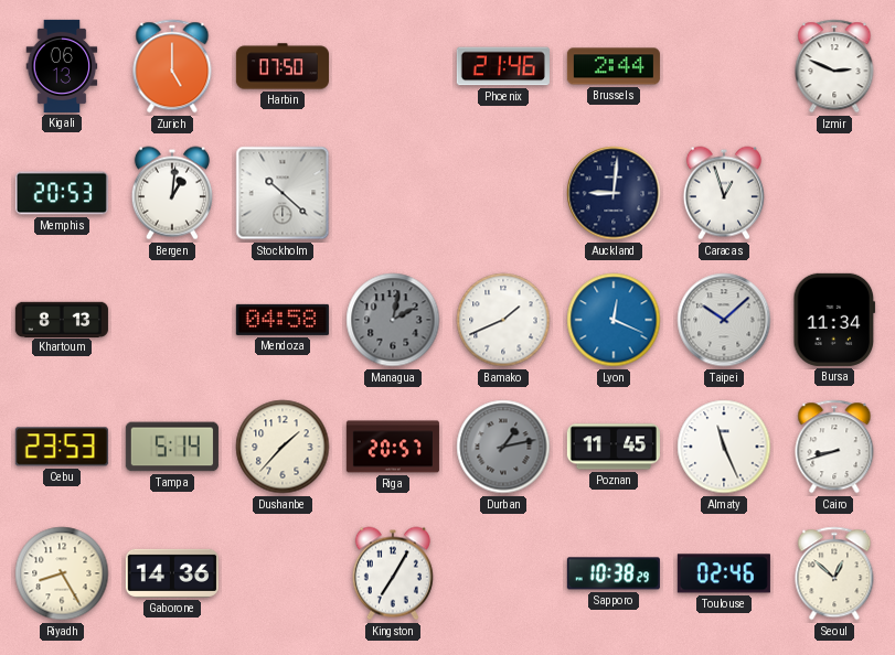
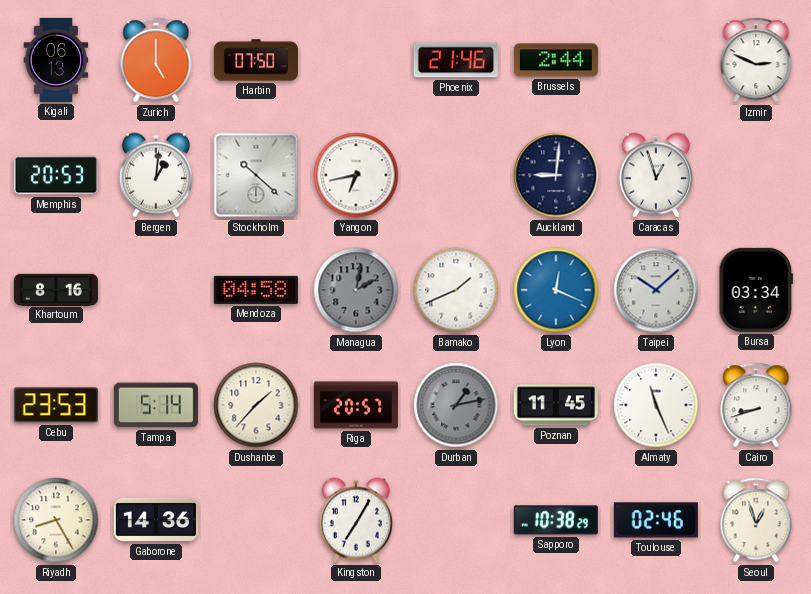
Yangon: none -> 6:43
Khartoum: 8:13 -> 8:16
Bursa: 11:34 -> 03:34
Seoul: 12:52 -> 12:57
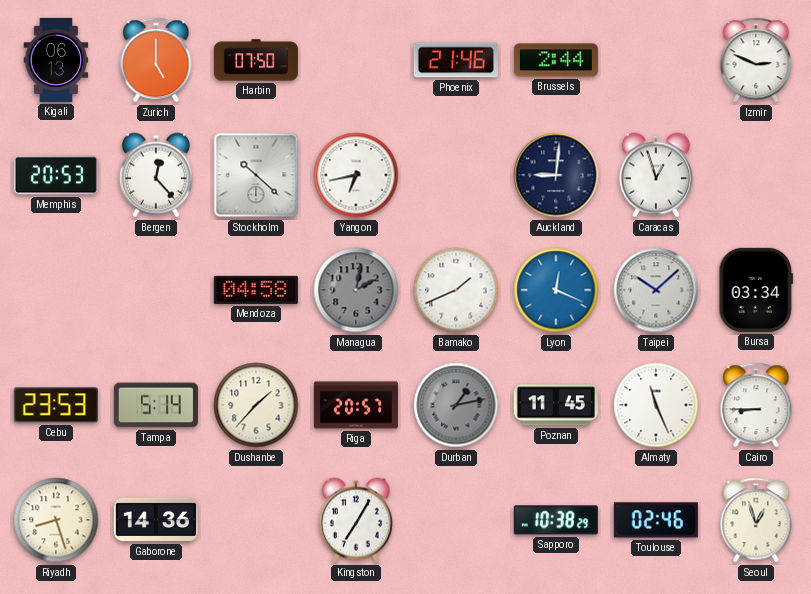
Bergen: 1:01 -> 12:23
Khartoum: 8:16 -> none
Cairo: 8:42 -> 8:45
Riyadh: 8:25 -> 8:27
